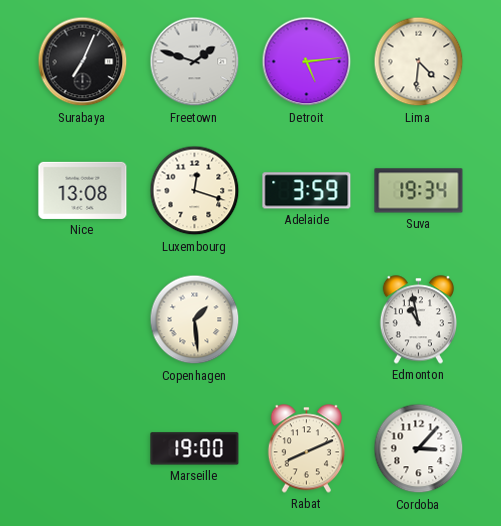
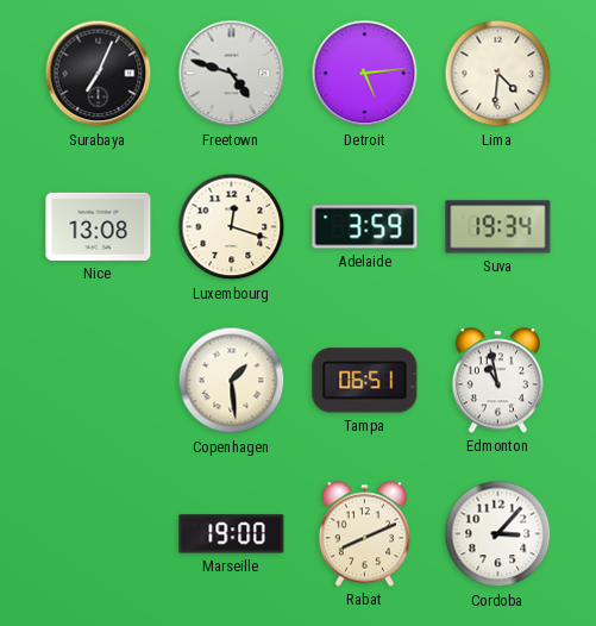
Freetown: 1:48 -> 4:48
Tampa: none -> 06:51
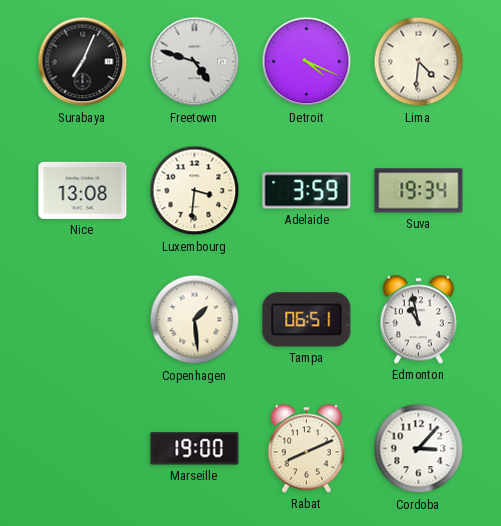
Detroit: 5:14 -> 4:19
Luxembourg: 12:18 -> 3:31
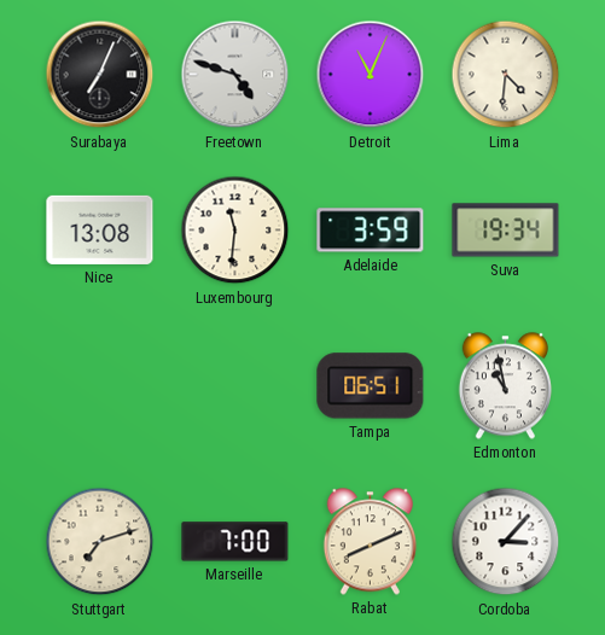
Detroit: 4:19 -> 11:04
Luxembourg: 3:31 -> 11:31
Copenhagen: 1:29 -> none
Stuttgart: none -> 7:12
Marseille: 19:00 -> 7:00
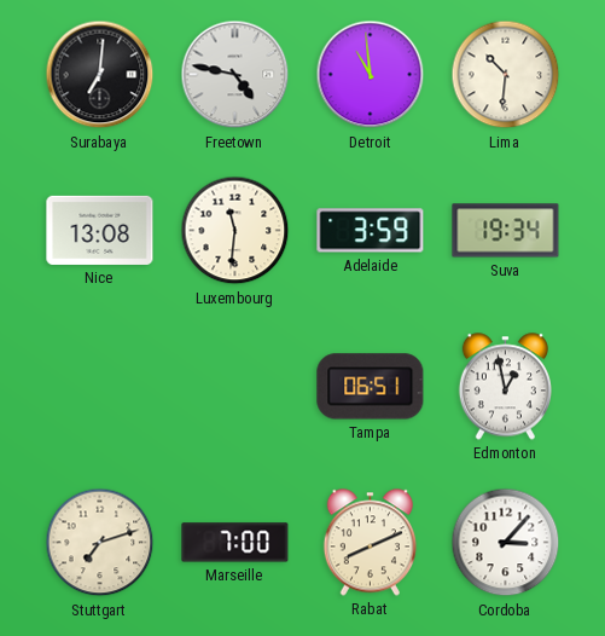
Surabaya: 7:04 -> 7:01
Freetown: 4:48 -> 4:47
Detroit: 11:04 -> 10:59
Lima: 4:31 -> 10:31
Edmonton: 10:58 -> 12:58
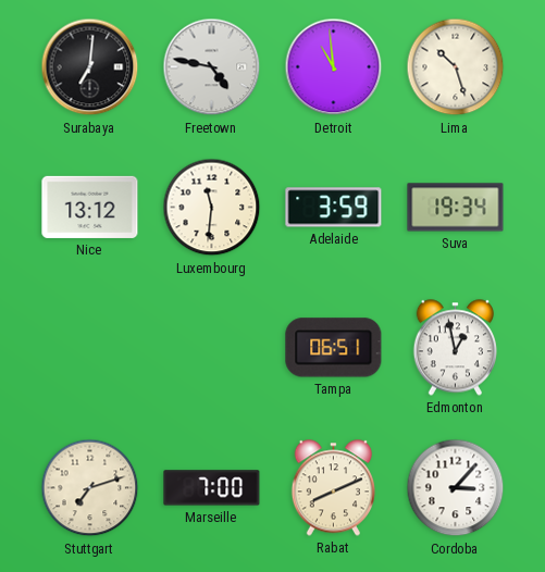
Lima: 10:31 -> 10:27
Nice: 13:08 -> 13:12
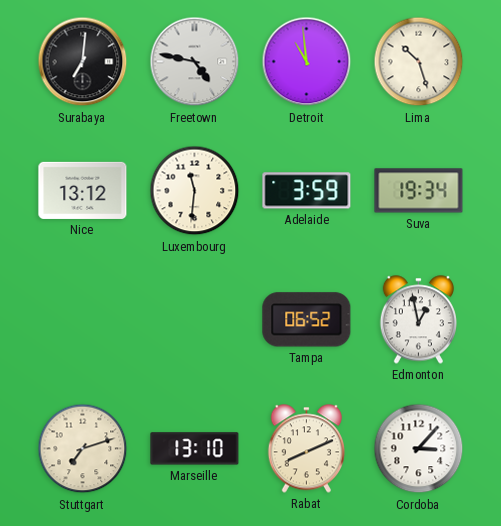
Tampa: 06:51 -> 06:52
Marseille: 7:00 -> 13:10
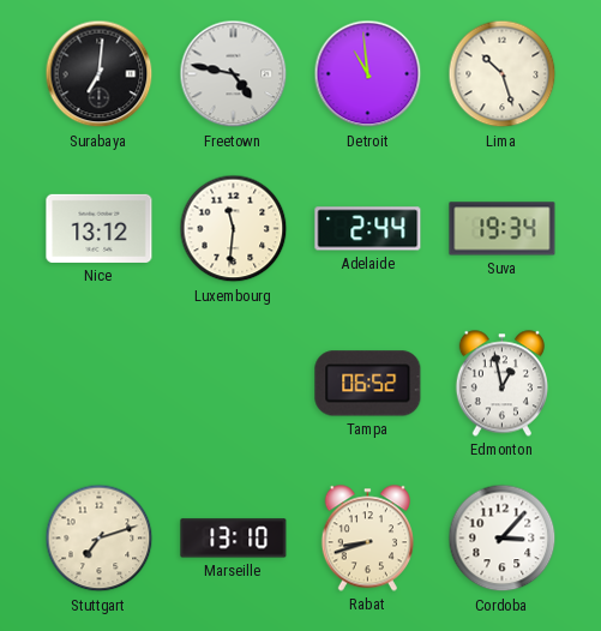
Adelaide: 3:59 -> 2:44
Rabat: 8:11 -> 8:42
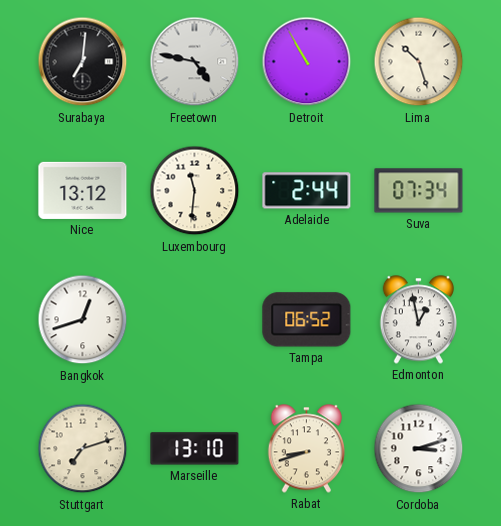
Detroit: 10:59 -> 10:55
Suva: 19:34 -> 07:34
Bangkok: none -> 12:42
Cordoba: 3:07 -> 3:12
